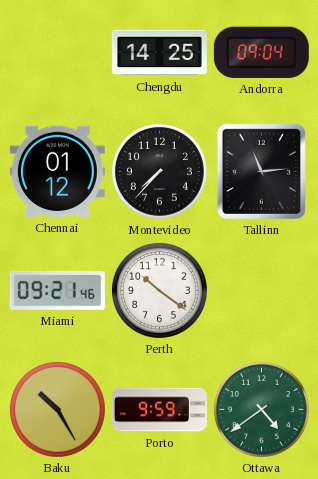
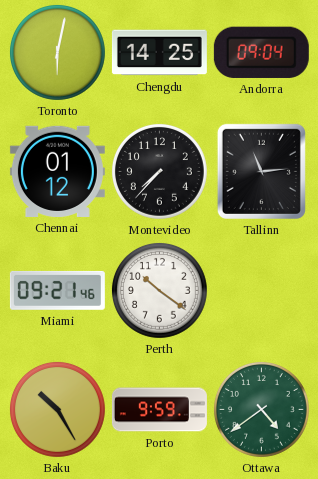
Toronto: none -> 6:02
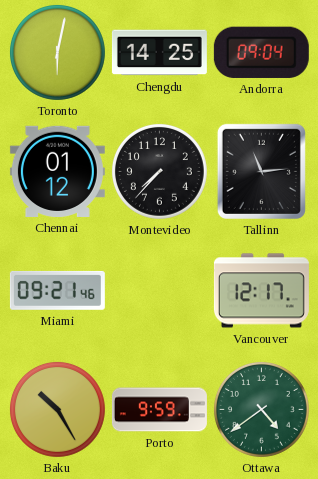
Perth: 10:21 -> none
Vancouver: none -> 12:17
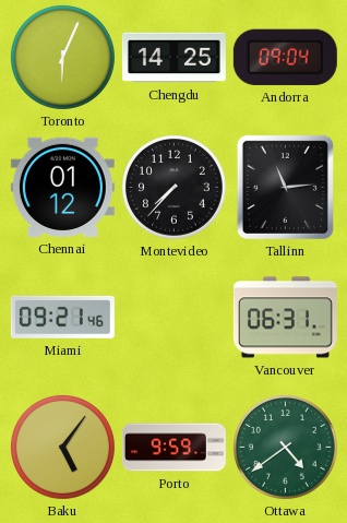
Toronto: 6:02 -> 6:04
Vancouver: 12:17 -> 06:31
Baku: 10:25 -> 5:06
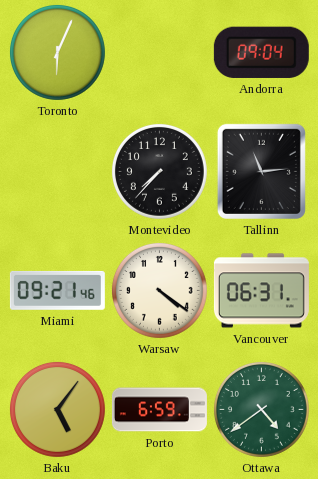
Chengdu: 14:25 -> none
Chennai: 01:12 -> none
Warsaw: none -> 4:21
Porto: 9:59 -> 6:59
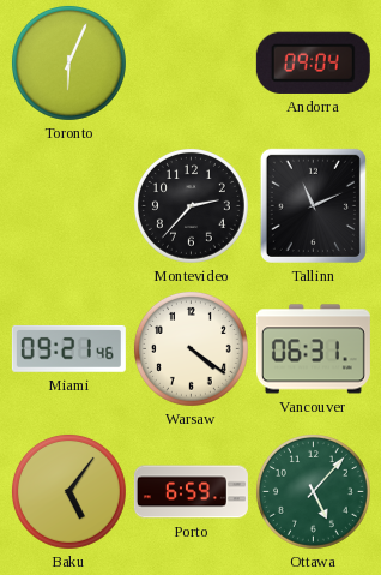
Montevideo: 7:37 -> 2:37
Tallinn: 11:14 -> 11:11
Ottawa: 4:39 -> 5:07
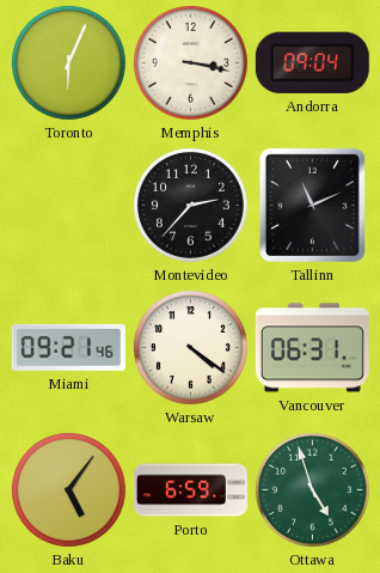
Memphis: none -> 3:17
Ottawa: 5:07 -> 4:57
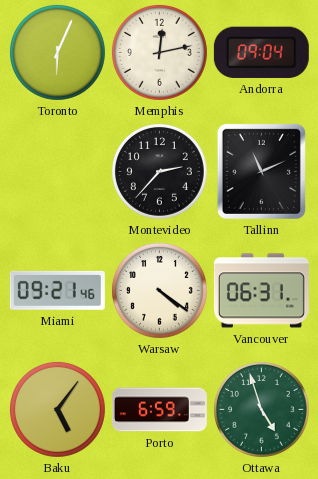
Memphis: 3:17 -> 12:13
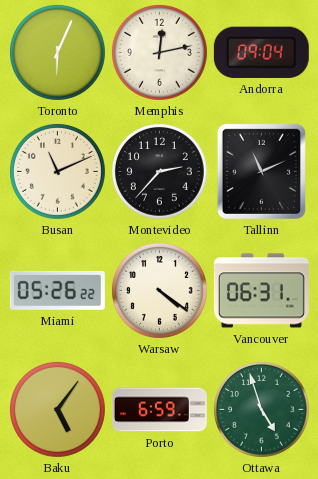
Busan: none -> 11:11
Miami: 09:21 -> 05:26
